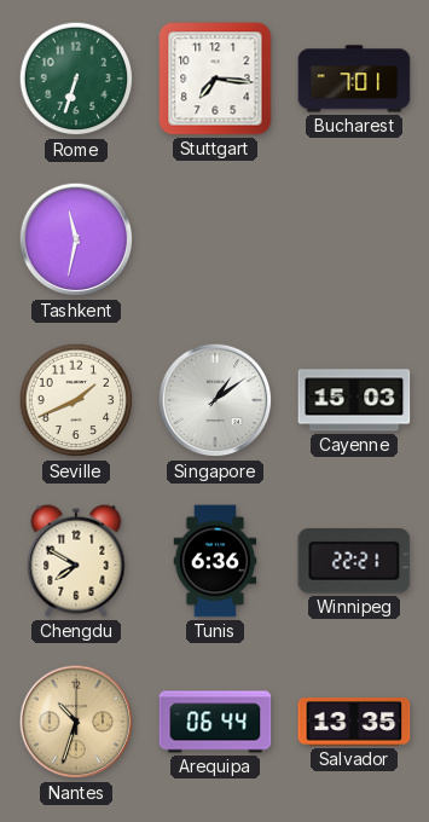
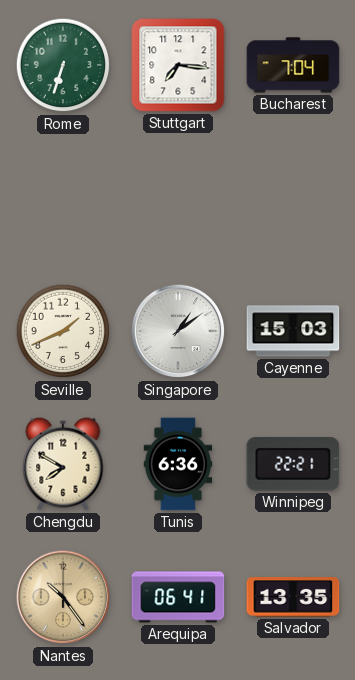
Bucharest: 7:01 -> 7:04
Tashkent: 11:32 -> none
Nantes: 10:33 -> 10:24
Arequipa: 06:44 -> 06:41
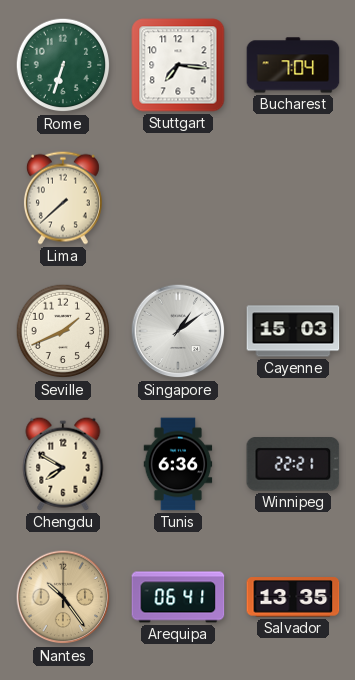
Lima: none -> 7:38
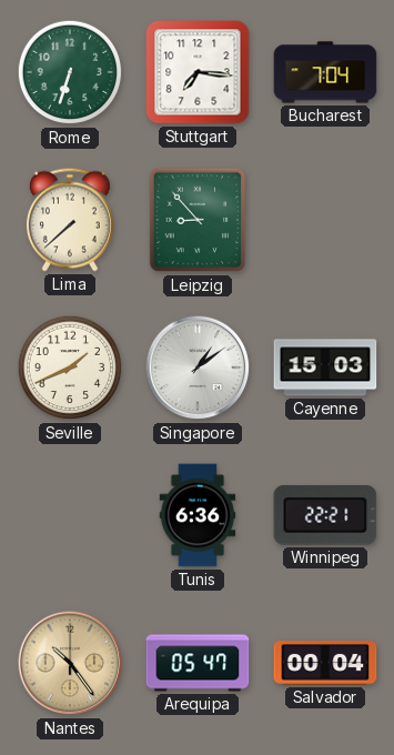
Leipzig: none -> 8:53
Chengdu: 7:50 -> none
Arequipa: 06:41 -> 05:47
Salvador: 13:35 -> 00:04
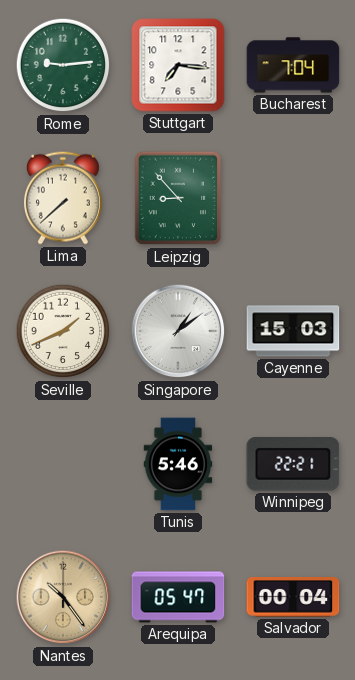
Rome: 6:33 -> 9:14
Tunis: 6:36 -> 5:46
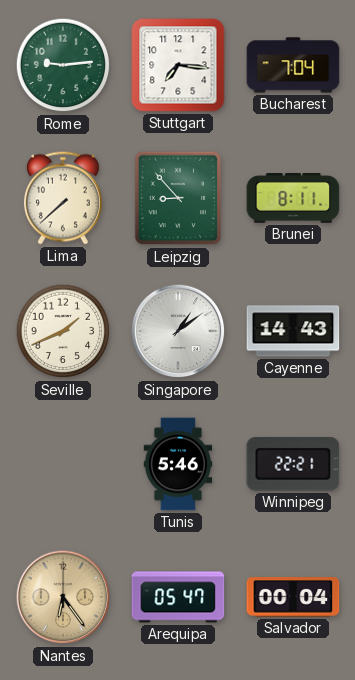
Brunei: none -> 8:11
Cayenne: 15:03 -> 14:43
Nantes: 10:24 -> 6:24
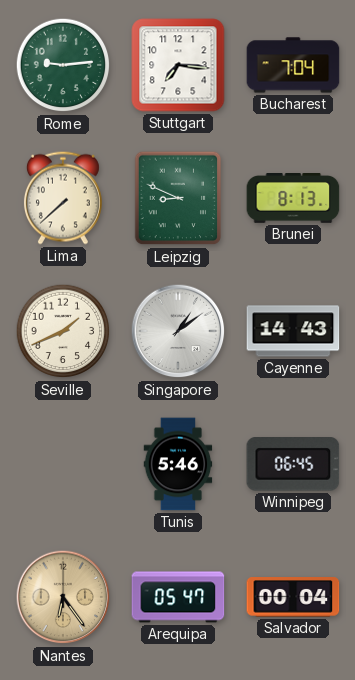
Leipzig: 8:53 -> 8:49
Brunei: 8:11 -> 8:13
Winnipeg: 22:21 -> 06:45
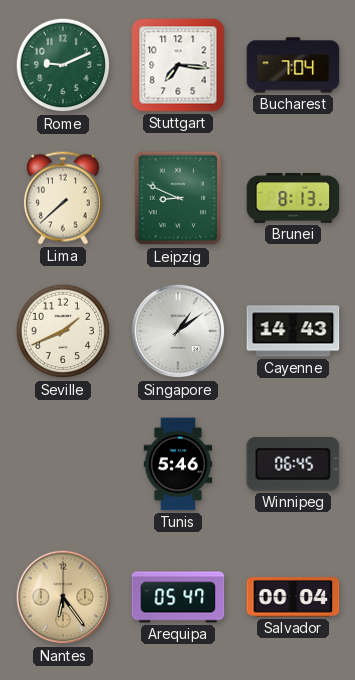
Rome: 9:14 -> 9:11
